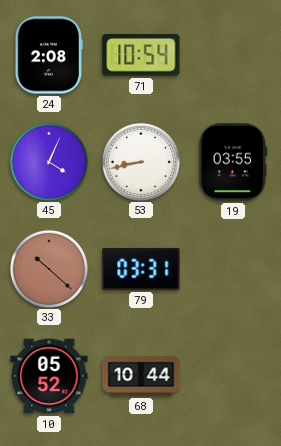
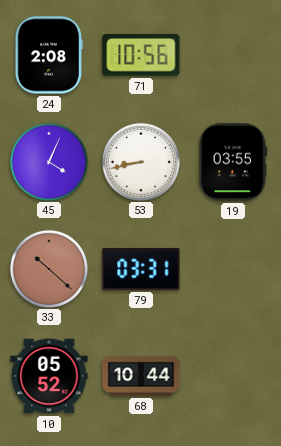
71: 10:54 -> 10:56
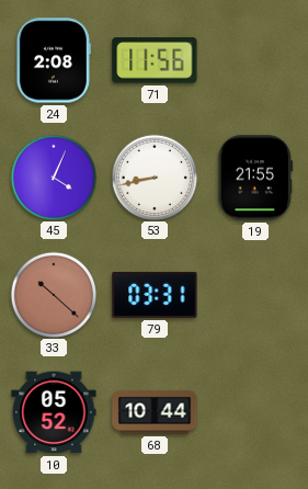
71: 10:56 -> 11:56
19: 03:55 -> 21:55
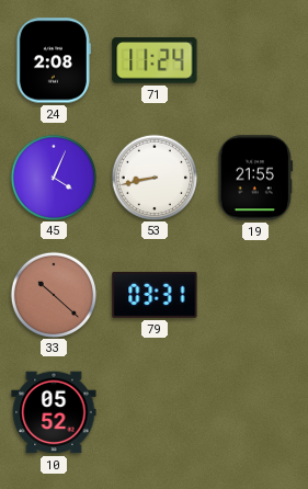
71: 11:56 -> 11:24
68: 10:44 -> none
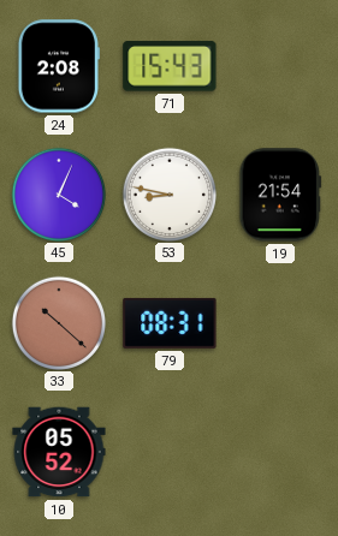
71: 11:24 -> 15:43
53: 8:43 -> 8:47
19: 21:55 -> 21:54
79: 03:31 -> 08:31
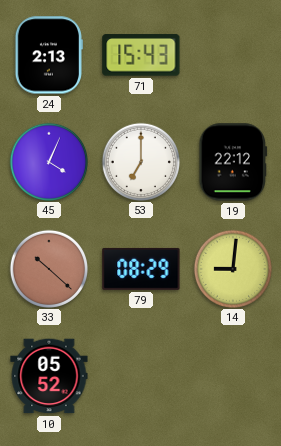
24: 2:08 -> 2:13
53: 8:47 -> 7:00
19: 21:54 -> 22:12
79: 08:31 -> 08:29
14: none -> 9:01
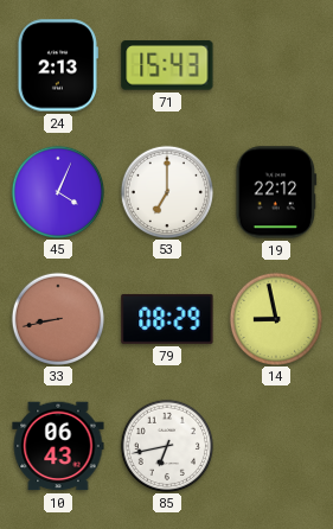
33: 10:22 -> 8:43
14: 9:01 -> 8:58
10: 05:52 -> 06:43
85: none -> 6:43
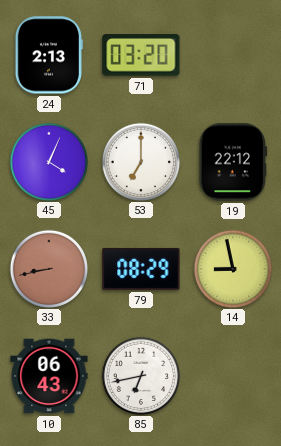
71: 15:43 -> 03:20
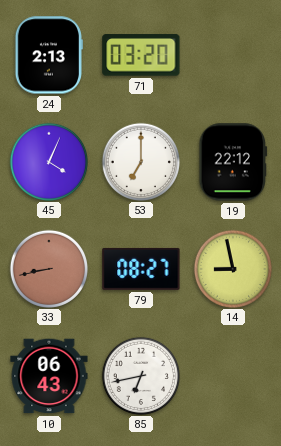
79: 08:29 -> 08:27
